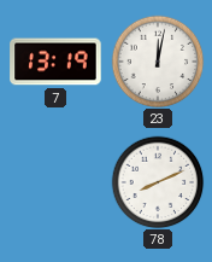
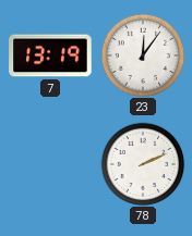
23: 12:02 -> 12:06
78: 8:11 -> 2:11
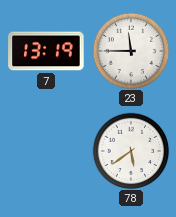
23: 12:06 -> 11:45
78: 2:11 -> 5:39
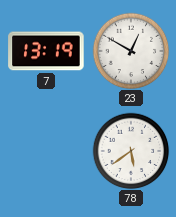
23: 11:45 -> 12:50
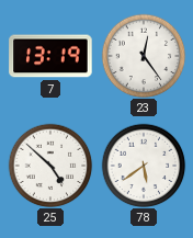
23: 12:50 -> 12:24
25: none -> 4:52
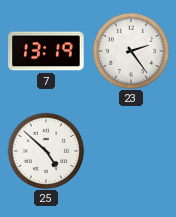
23: 12:24 -> 2:24
78: 5:39 -> none
